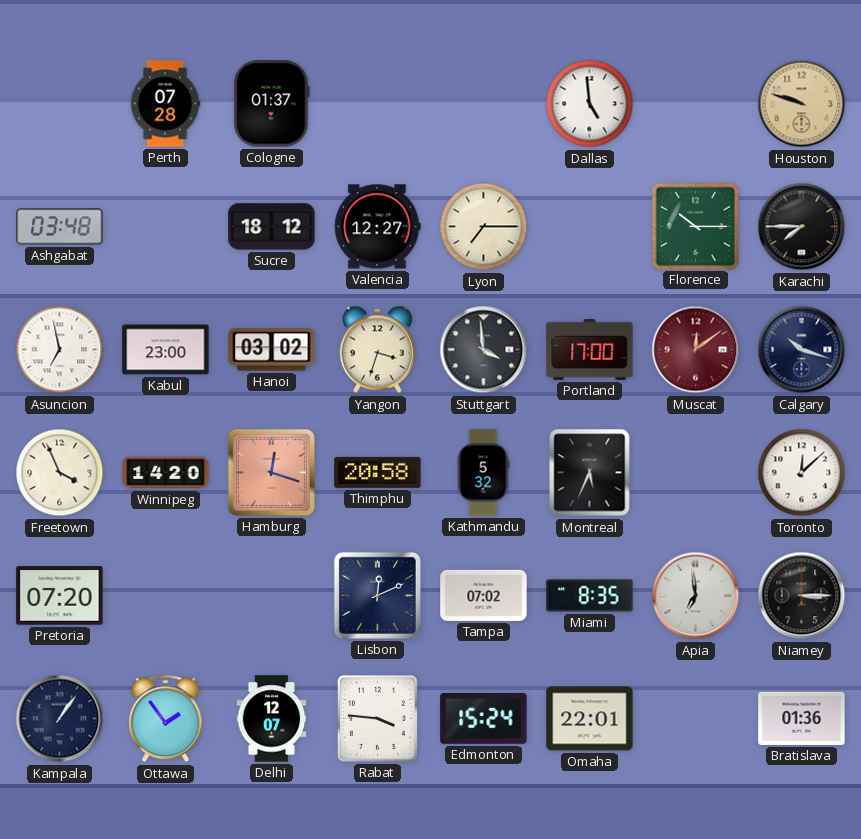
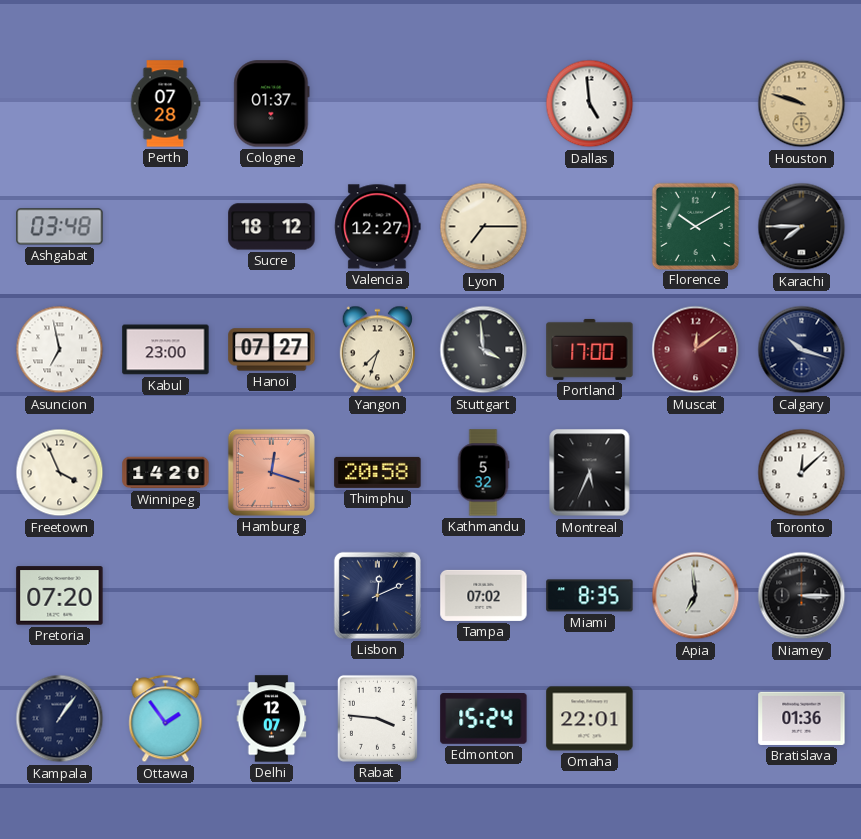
Florence: 10:15 -> 10:10
Hanoi: 03:02 -> 07:27
Yangon: 3:33 -> 7:33
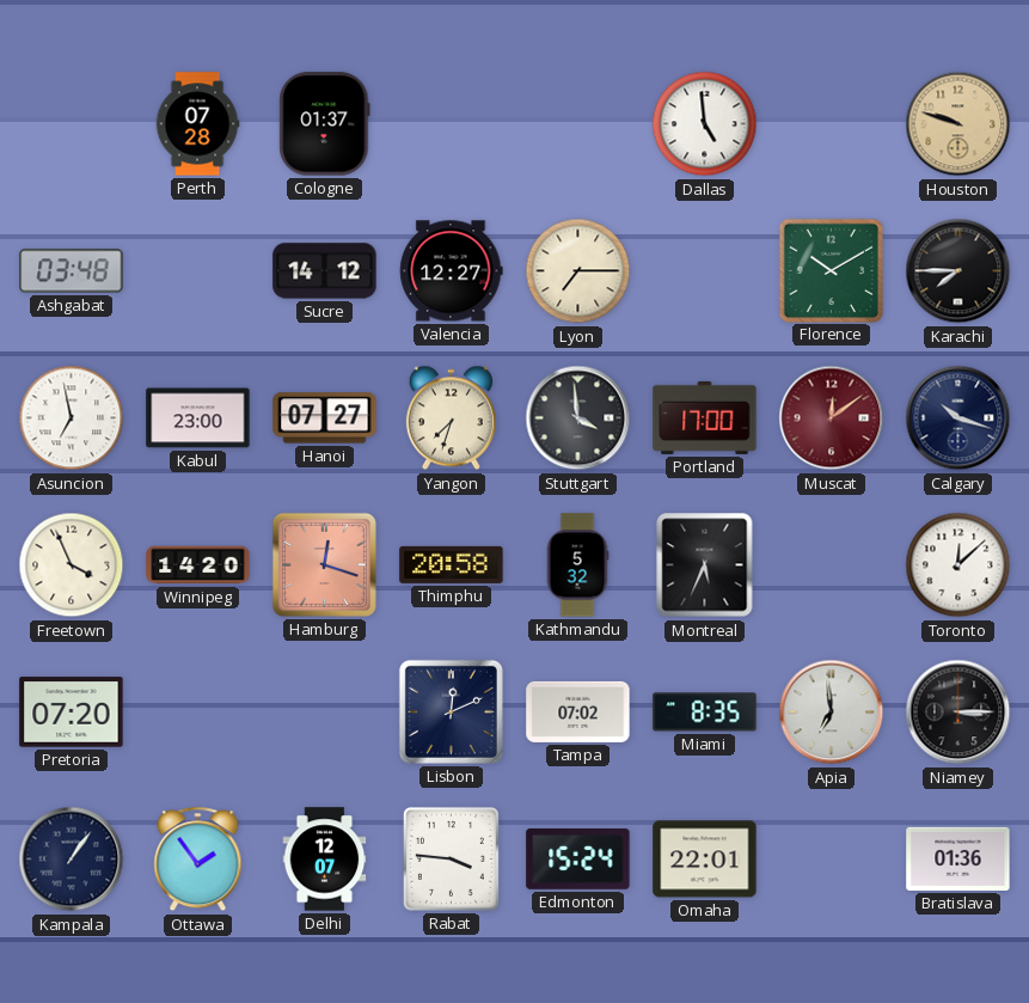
Sucre: 18:12 -> 14:12
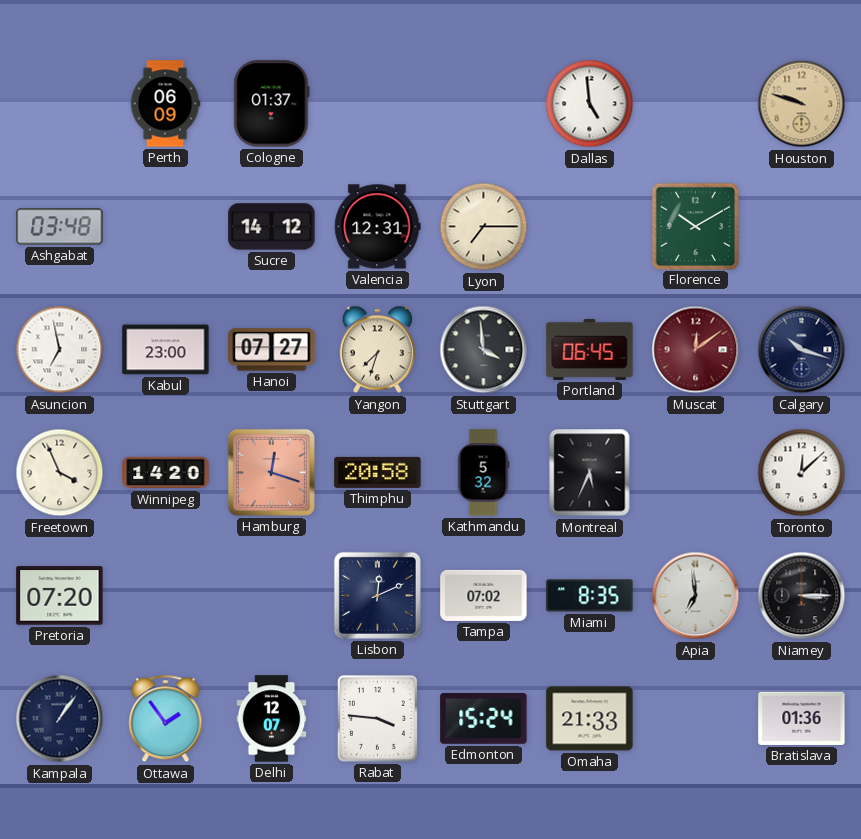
Perth: 07:28 -> 06:09
Valencia: 12:27 -> 12:31
Karachi: 7:45 -> none
Portland: 17:00 -> 06:45
Omaha: 22:01 -> 21:33
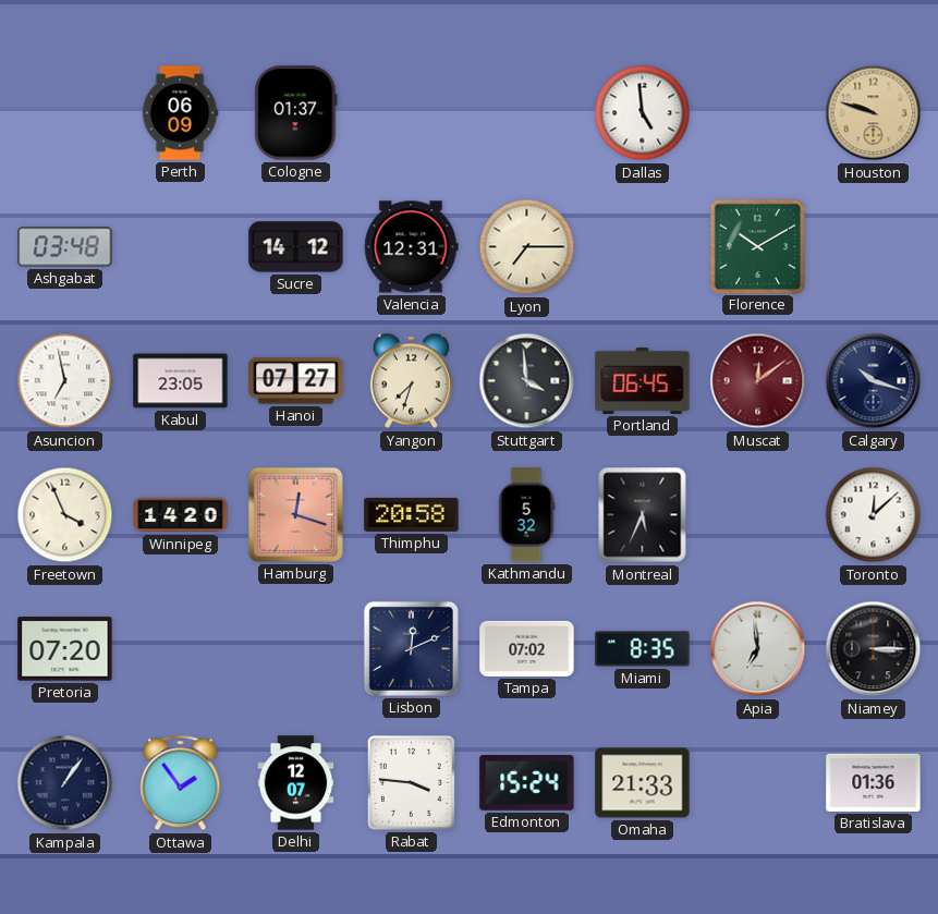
Kabul: 23:00 -> 23:05
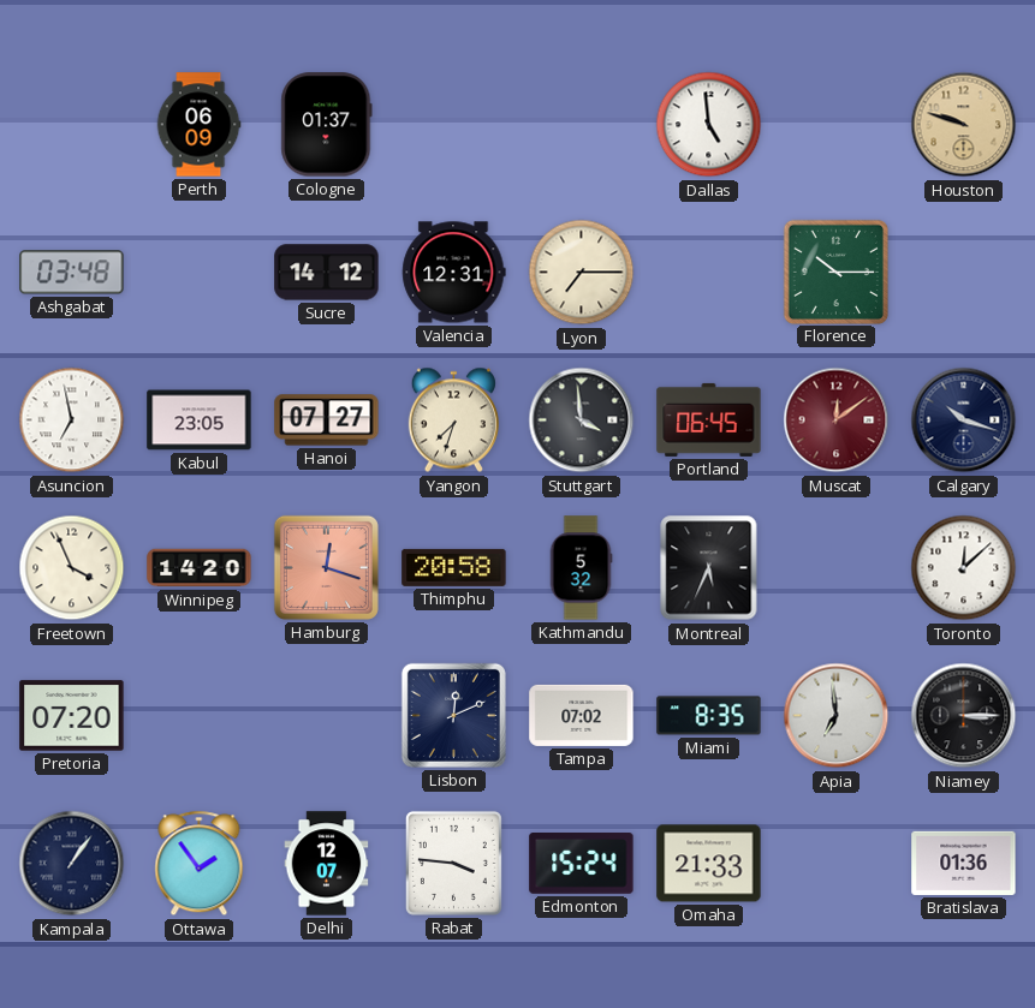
Florence: 10:10 -> 10:15
